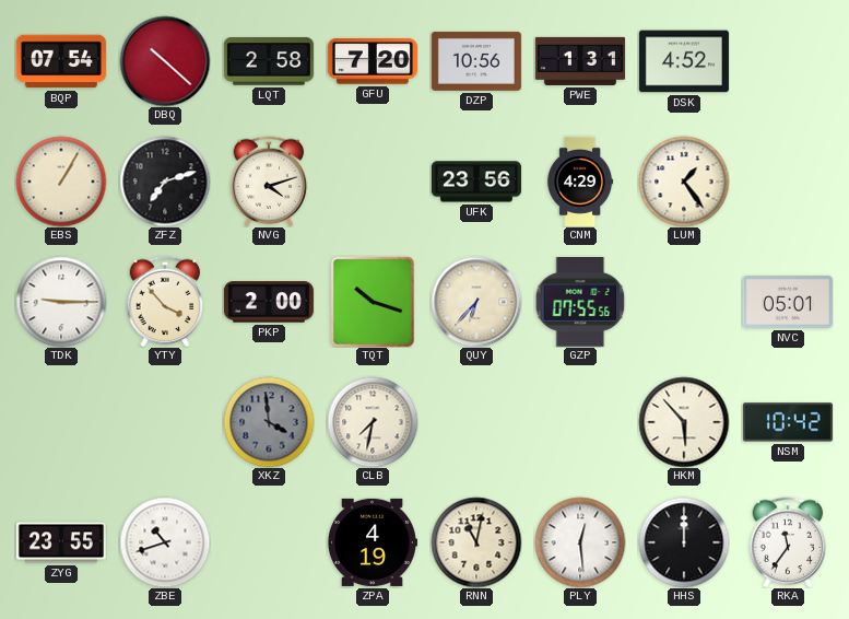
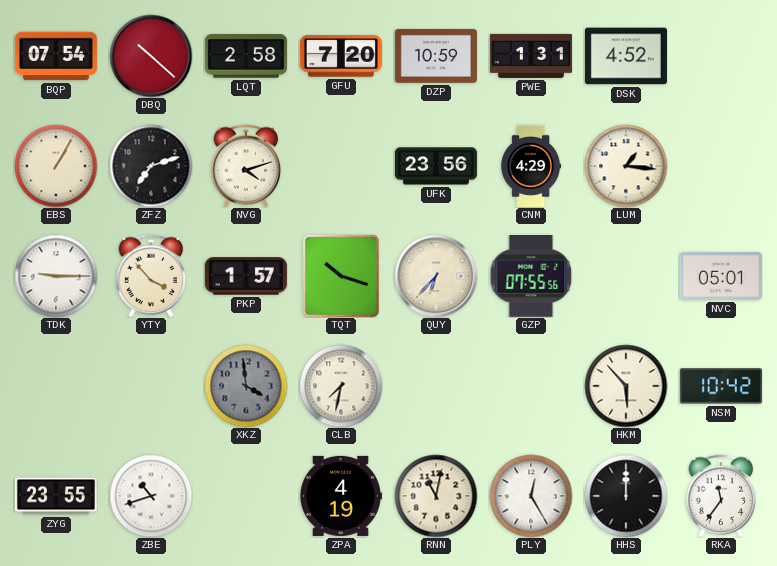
DZP: 10:56 -> 10:59
LUM: 1:24 -> 1:16
PKP: 2:00 -> 1:57
PLY: 12:29 -> 12:25
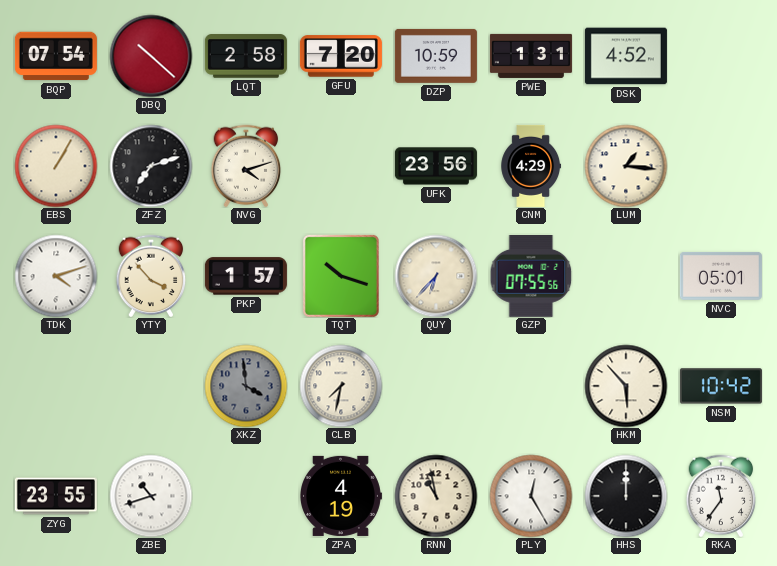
TDK: 9:15 -> 4:12
RNN: 11:02 -> 10:58
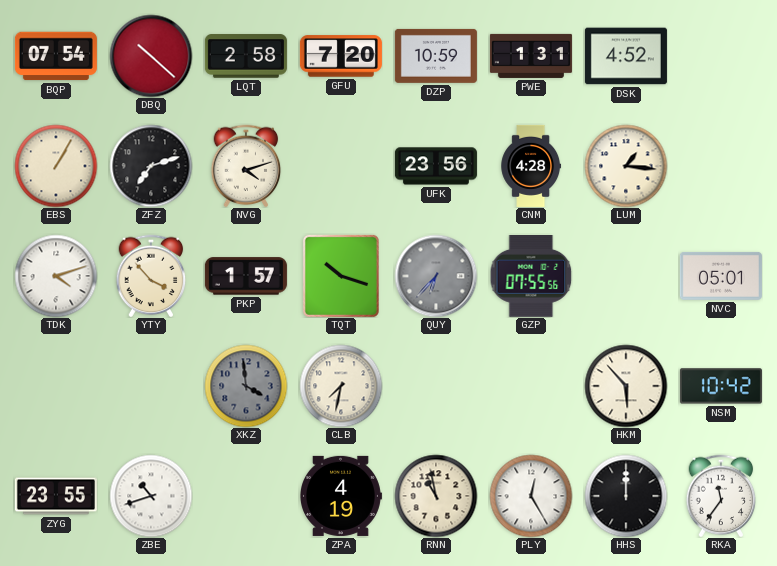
CNM: 4:29 -> 4:28
QUY dial: cream -> grey
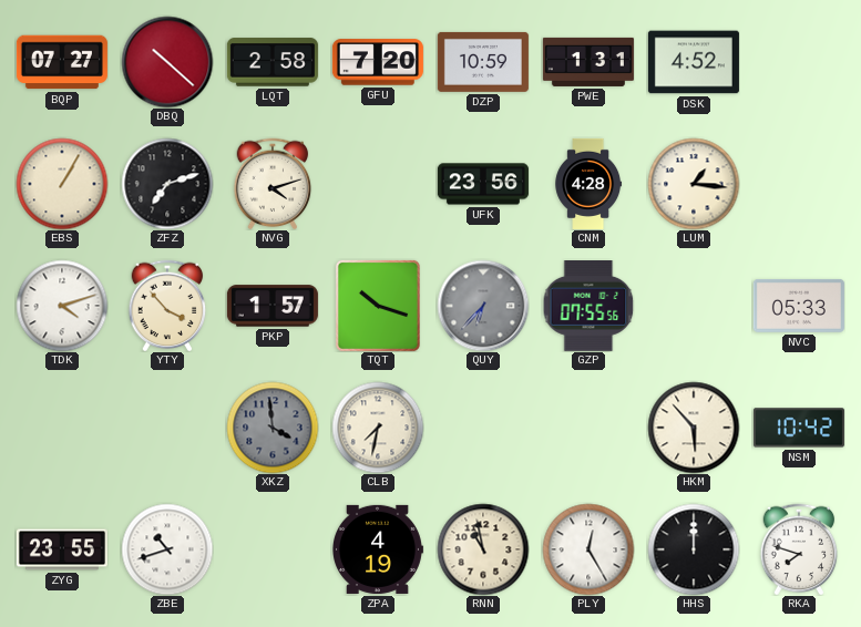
BQP: 07:54 -> 07:27
NVC: 05:01 -> 05:33
RKA: 11:36 -> 7:48
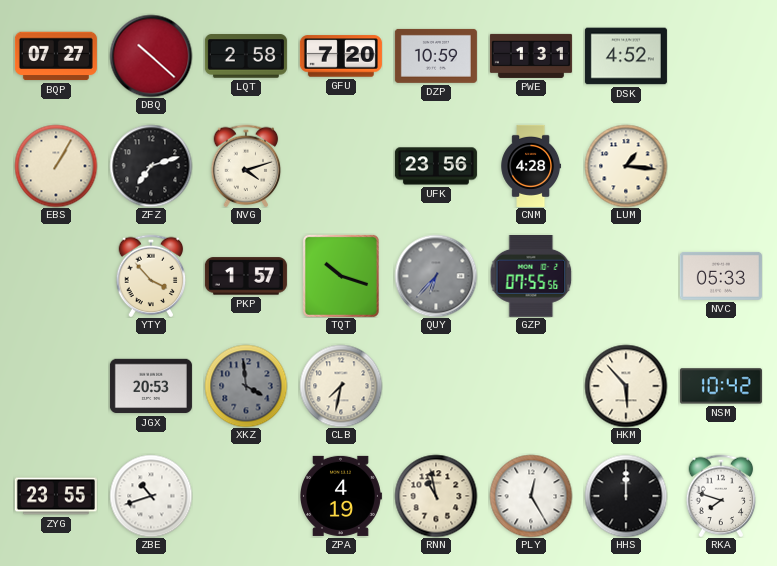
TDK: 4:12 -> none
JGX: none -> 20:53
